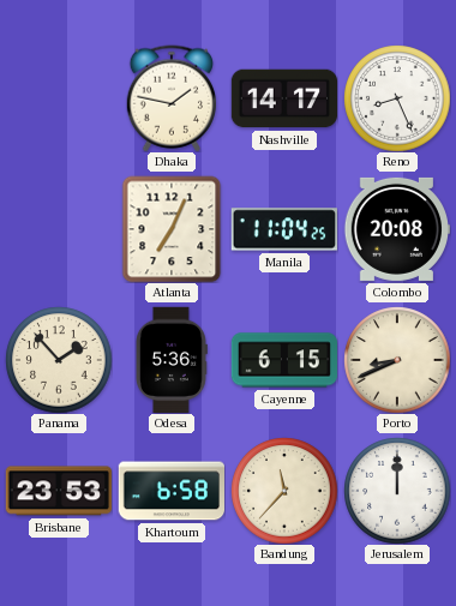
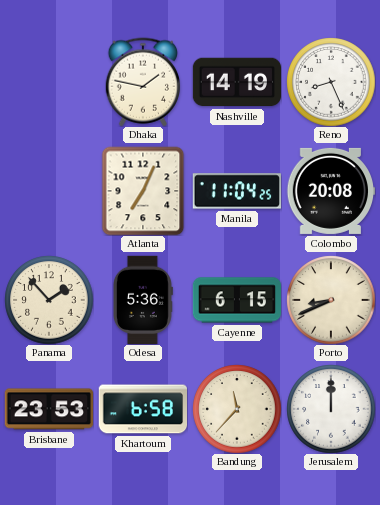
Nashville: 14:17 -> 14:19
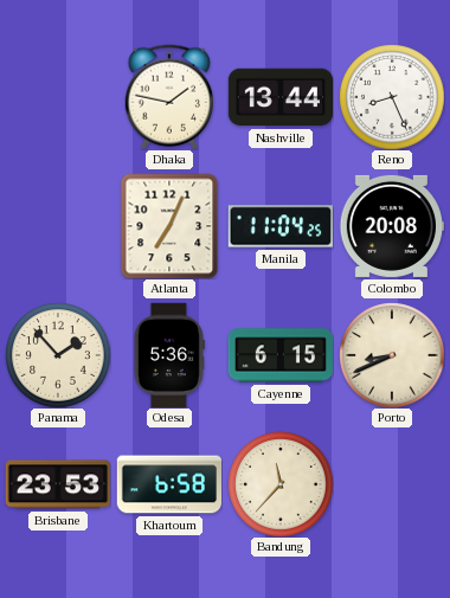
Nashville: 14:19 -> 13:44
Jerusalem: 12:00 -> none
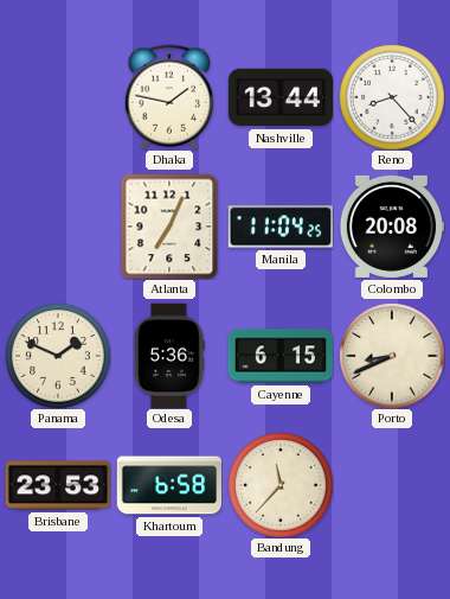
Reno: 8:26 -> 8:23
Panama: 1:53 -> 1:49
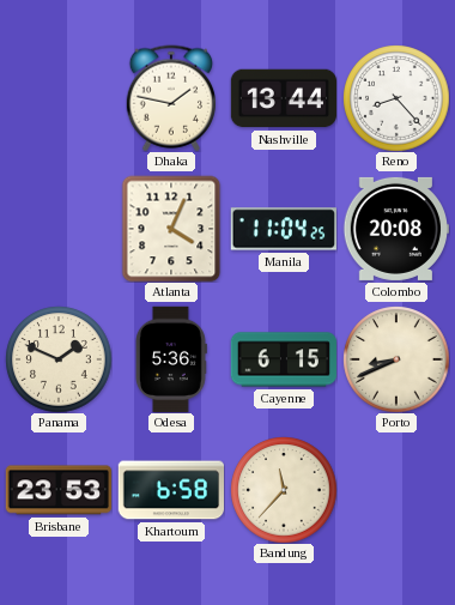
Atlanta: 7:04 -> 4:04
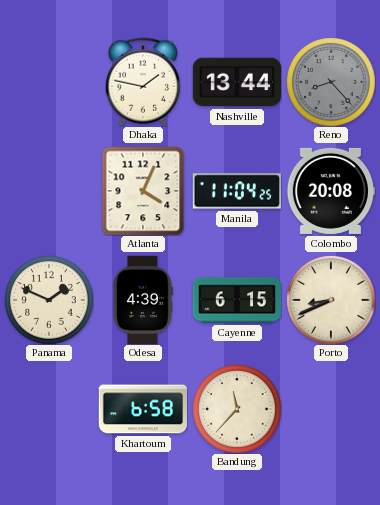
Reno dial: white -> grey
Odesa: 5:36 -> 4:39
Brisbane: 23:53 -> none
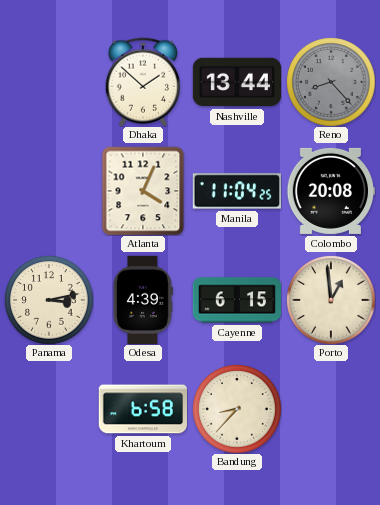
Dhaka: 1:47 -> 1:52
Panama: 1:49 -> 3:13
Porto: 8:41 -> 12:59
Bandung: 11:37 -> 8:37
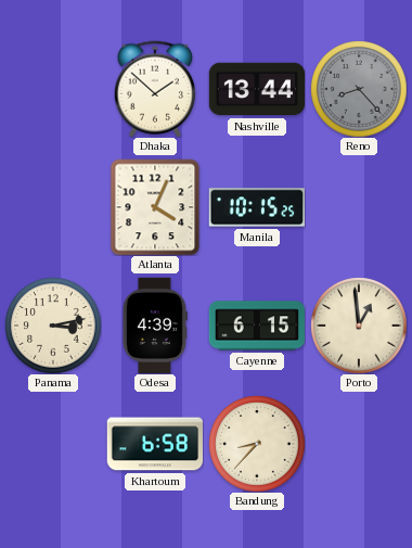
Manila: 11:04 -> 10:15
Colombo: 20:08 -> none
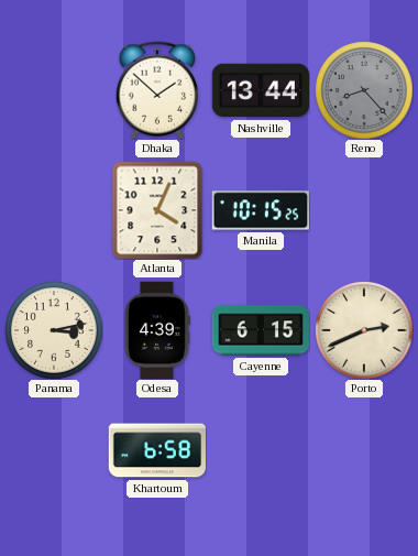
Porto: 12:59 -> 2:41
Bandung: 8:37 -> none
